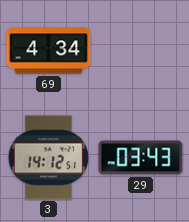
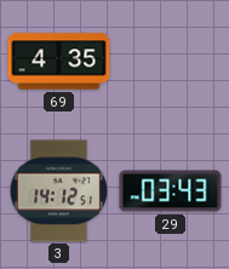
69: 4:34 -> 4:35
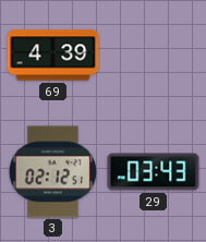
69: 4:35 -> 4:39
3: 14:12 -> 02:12
